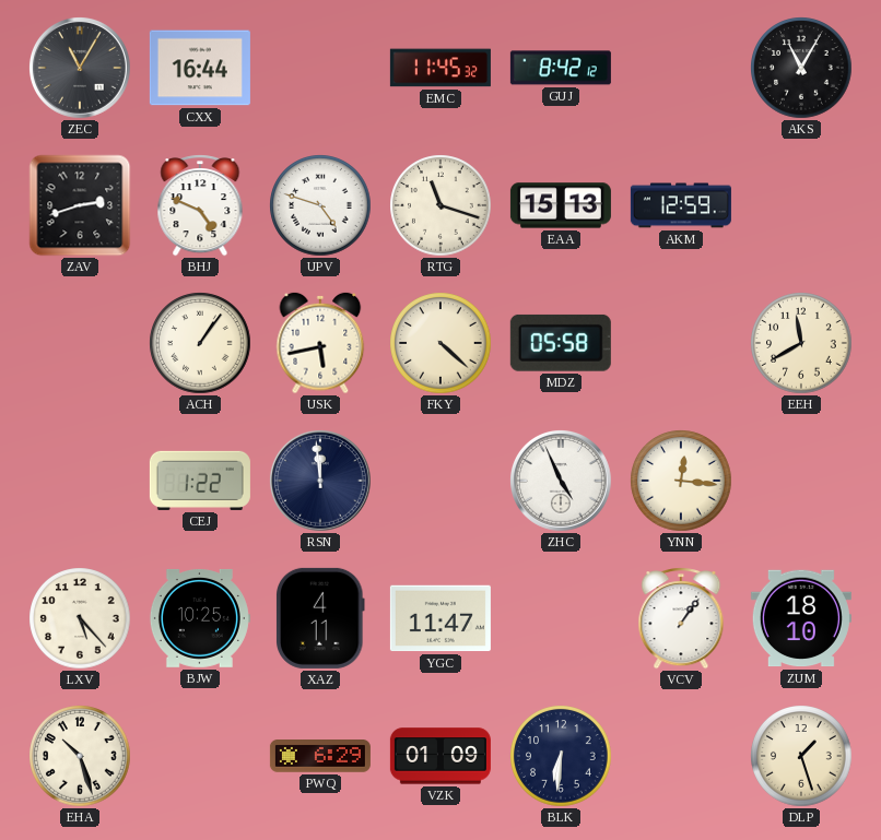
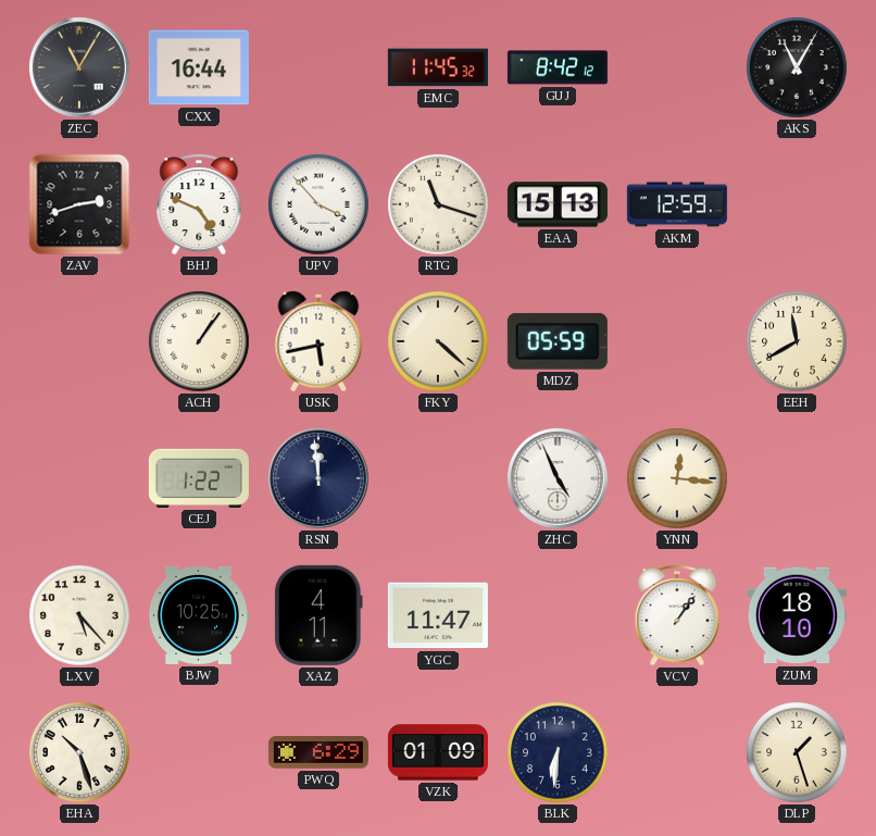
UPV: 4:48 -> 3:53
MDZ: 05:58 -> 05:59
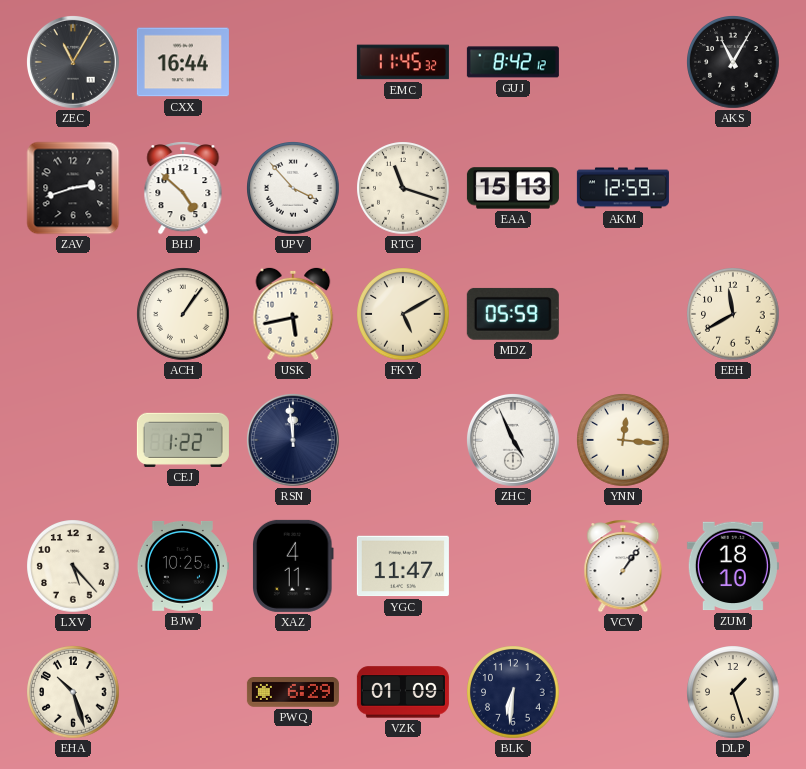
BHJ: 4:49 -> 4:52
FKY: 4:22 -> 5:10
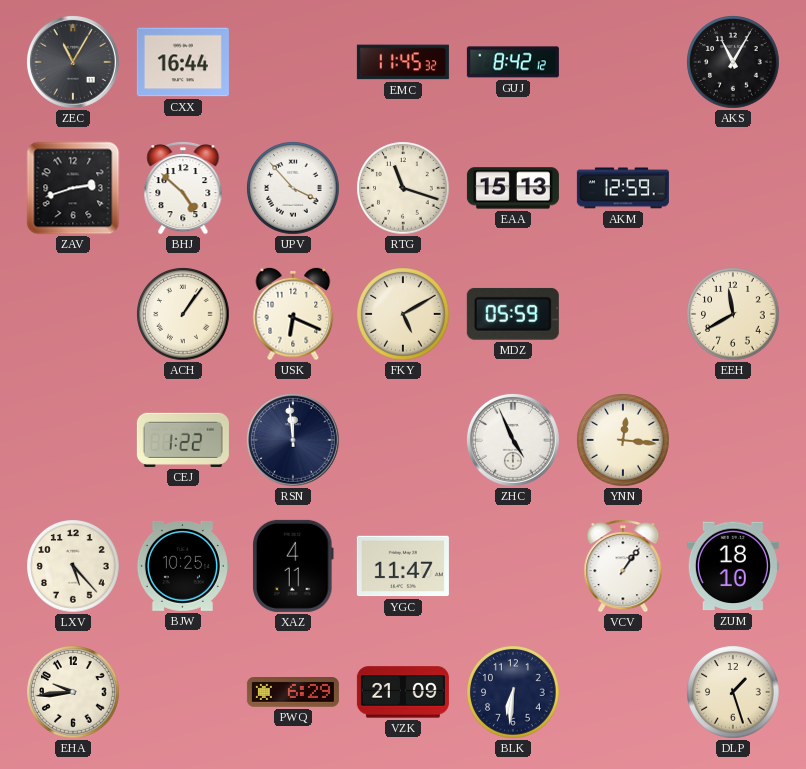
USK: 5:43 -> 6:19
EHA: 10:27 -> 9:44
VZK: 01:09 -> 21:09
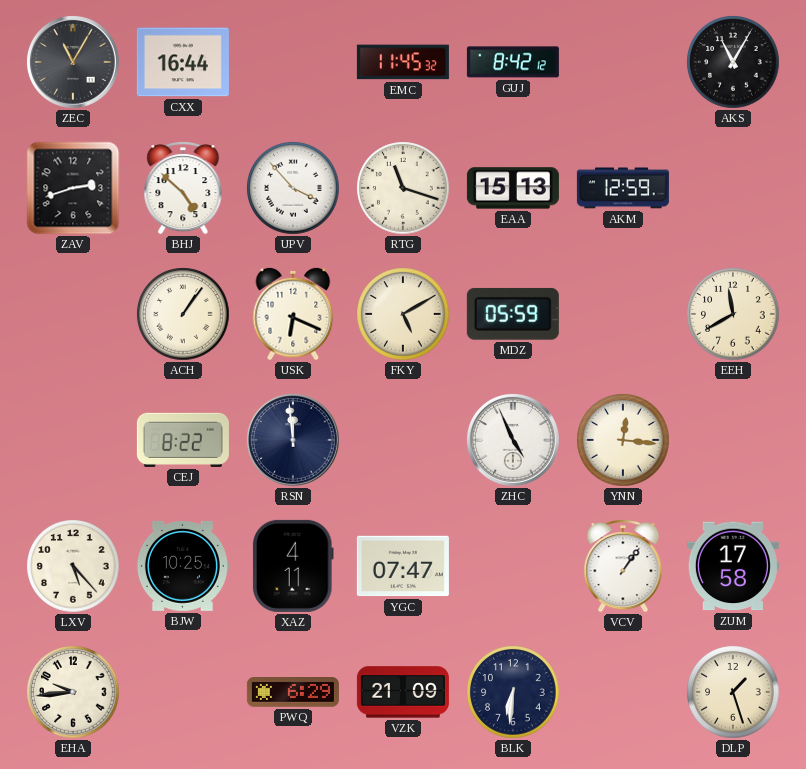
CEJ: 1:22 -> 8:22
YGC: 11:47 -> 07:47
ZUM: 18:10 -> 17:58
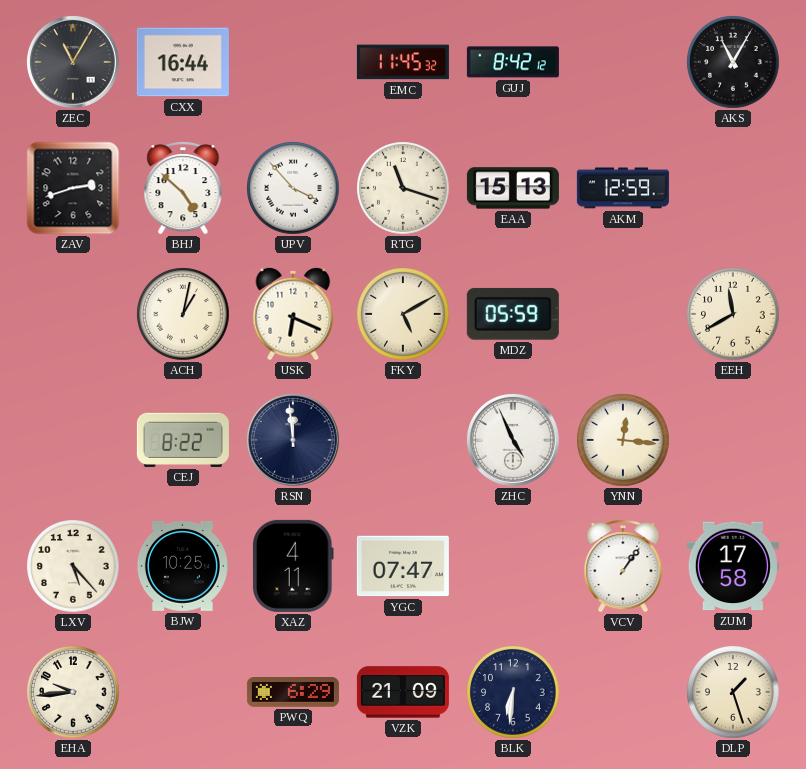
ACH: 1:06 -> 1:02
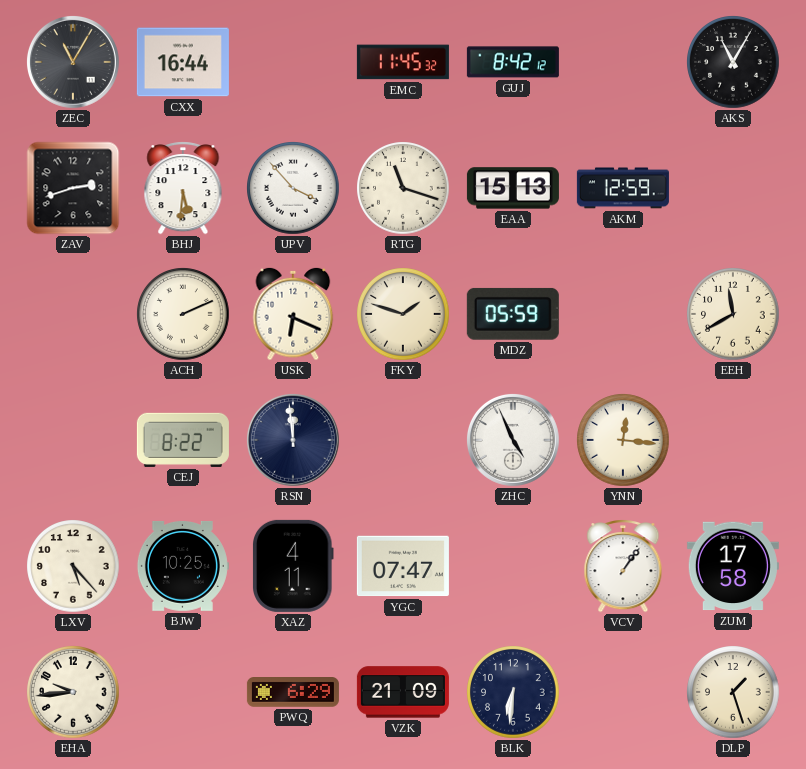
BHJ: 4:52 -> 5:31
ACH: 1:02 -> 2:11
FKY: 5:10 -> 1:48
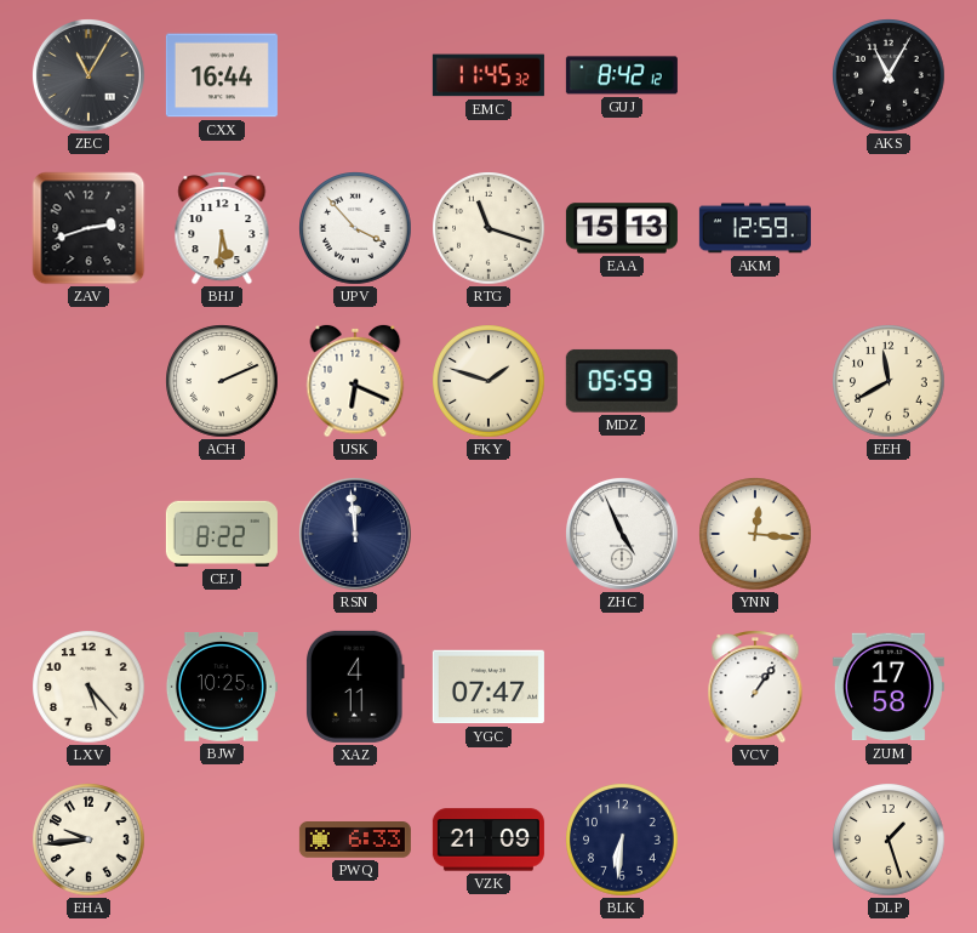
PWQ: 6:29 -> 6:33
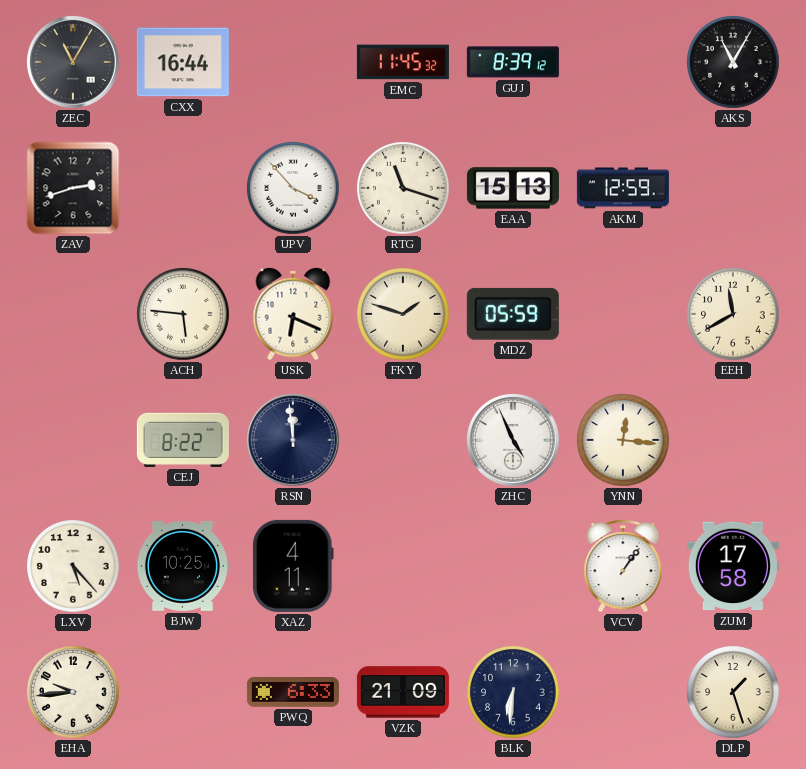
GUJ: 8:42 -> 8:39
BHJ: 5:31 -> none
ACH: 2:11 -> 5:46
YGC: 07:47 -> none
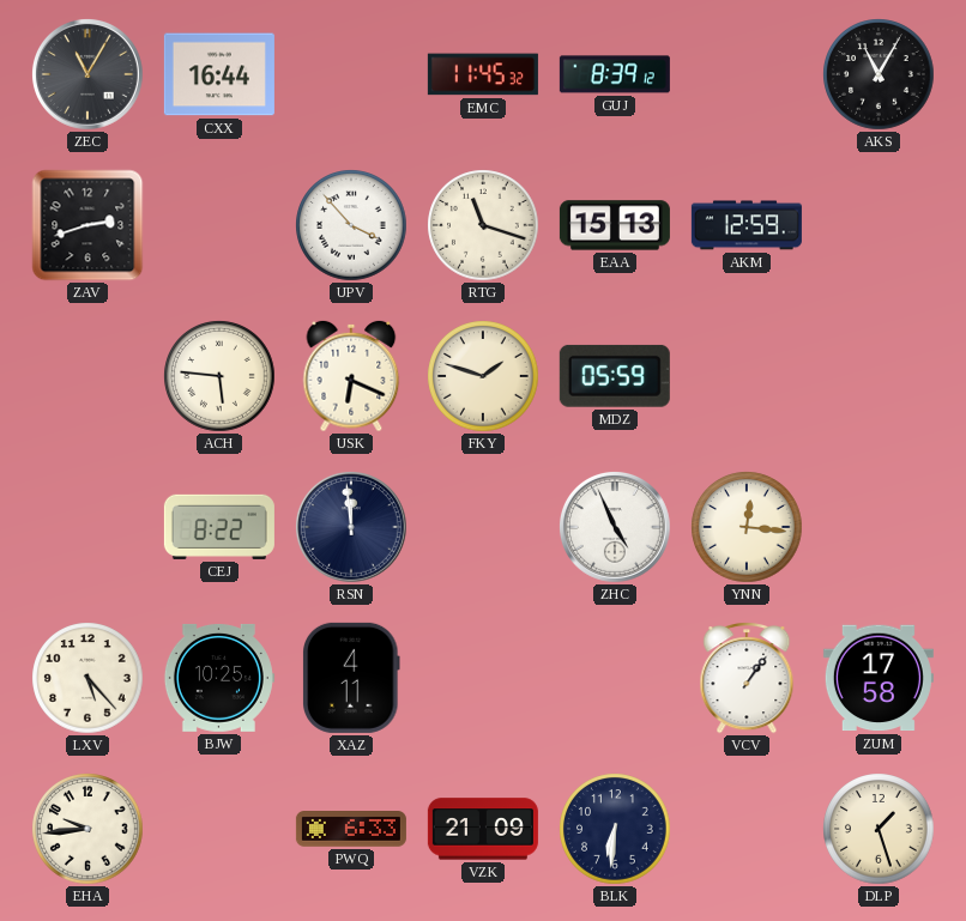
EEH: 11:40 -> none
